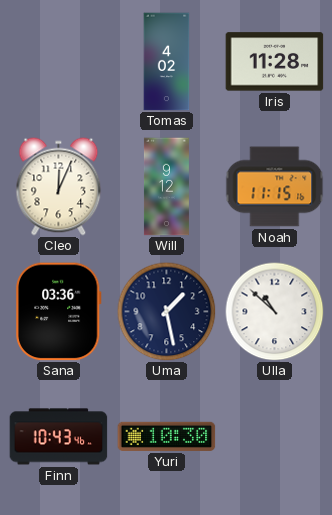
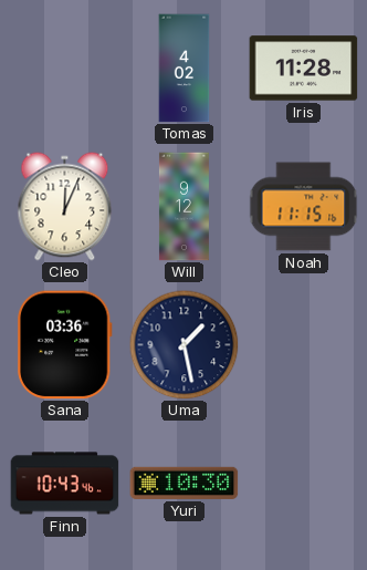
Ulla: 10:52 -> none
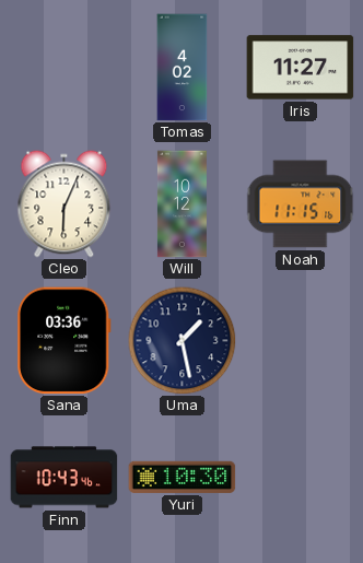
Iris: 11:28 -> 11:27
Cleo: 12:04 -> 6:04
Will: 9:12 -> 10:12
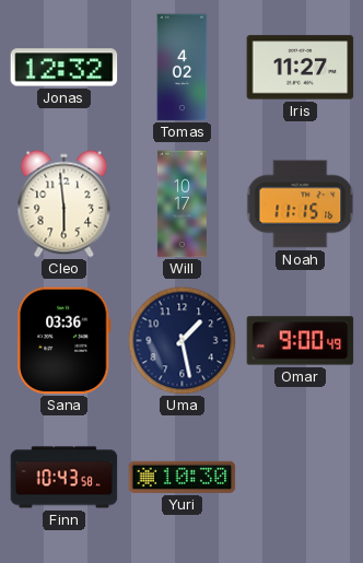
Jonas: none -> 12:32
Cleo: 6:04 -> 5:59
Will: 10:12 -> 10:17
Omar: none -> 9:00
Finn: 10:43:46 -> 10:43:58
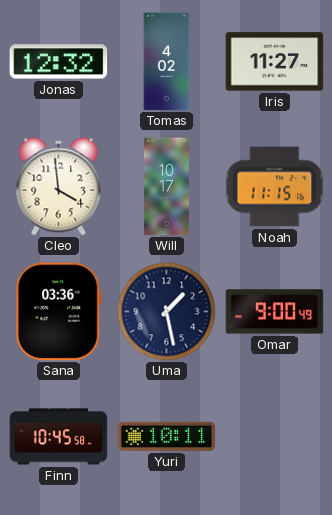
Cleo: 5:59 -> 3:59
Finn: 10:43 -> 10:45
Yuri: 10:30 -> 10:11
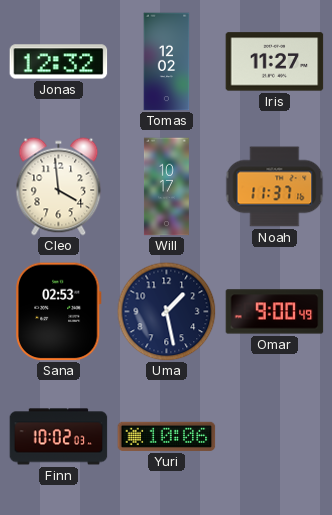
Tomas: 4:02 -> 12:02
Noah: 11:15 -> 11:37
Sana: 03:36 -> 02:53
Finn: 10:45 -> 10:02
Yuri: 10:11 -> 10:06
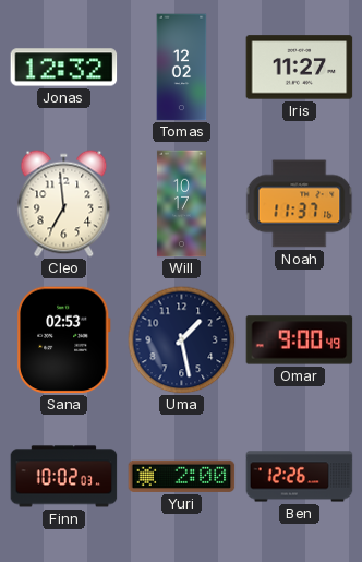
Cleo: 3:59 -> 6:59
Yuri: 10:06 -> 2:00
Ben: none -> 12:26
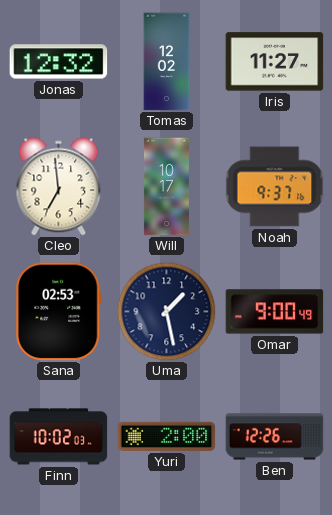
Noah: 11:37 -> 9:37
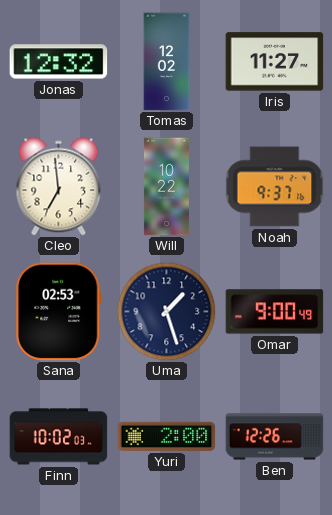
Will: 10:17 -> 10:22
Uma: 1:28 -> 1:27
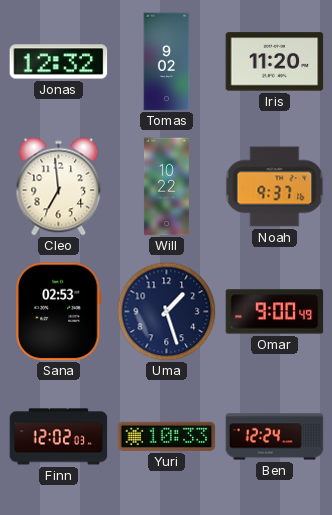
Tomas: 12:02 -> 9:02
Iris: 11:27 -> 11:20
Finn: 10:02 -> 12:02
Yuri: 2:00 -> 10:33
Ben: 12:26 -> 12:24
